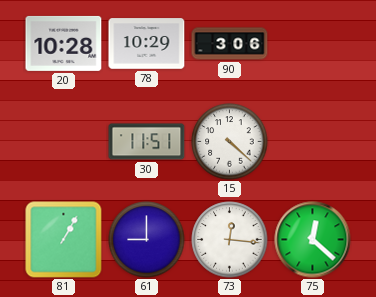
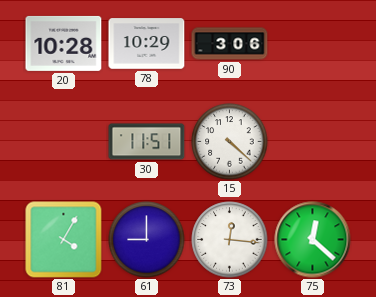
81: 1:05 -> 4:05
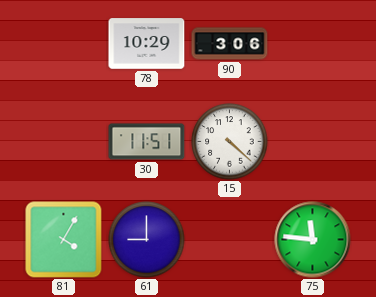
20: 10:28 -> none
73: 12:16 -> none
75: 12:22 -> 11:46
